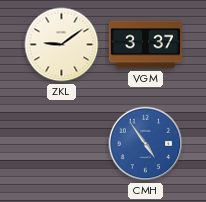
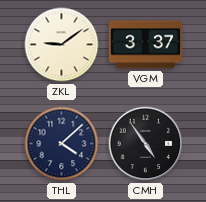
THL: none -> 4:08
CMH dial: blue -> black
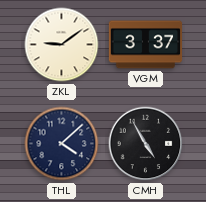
CMH: 4:54 -> 4:55
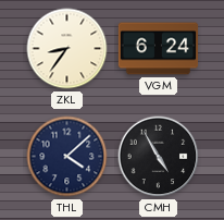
ZKL: 9:09 -> 8:36
VGM: 3:37 -> 6:24
